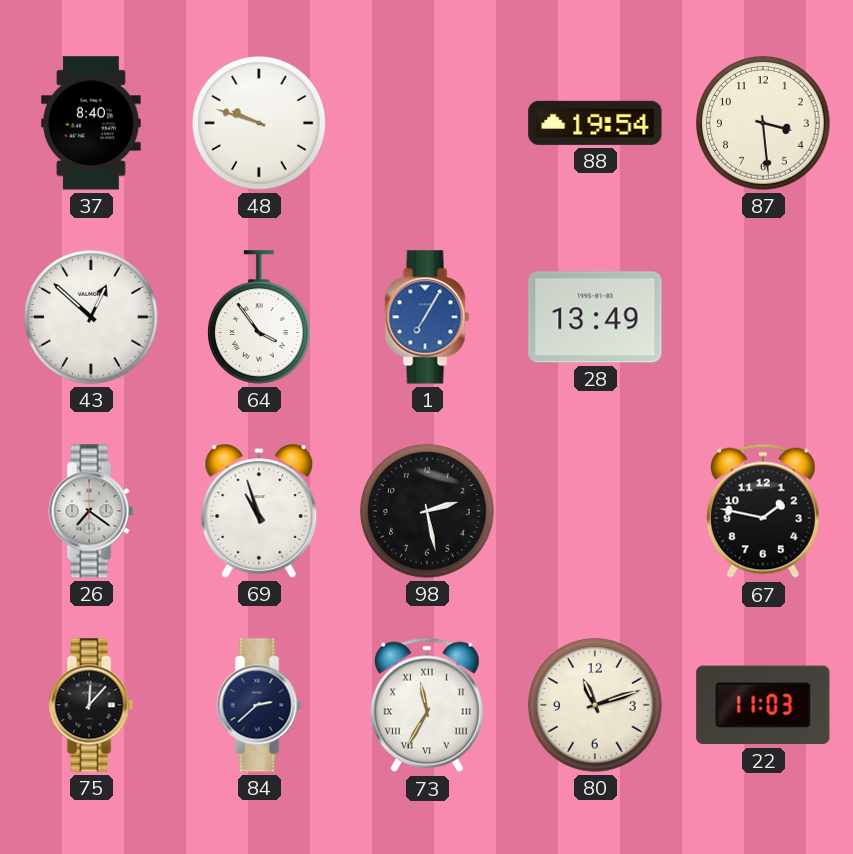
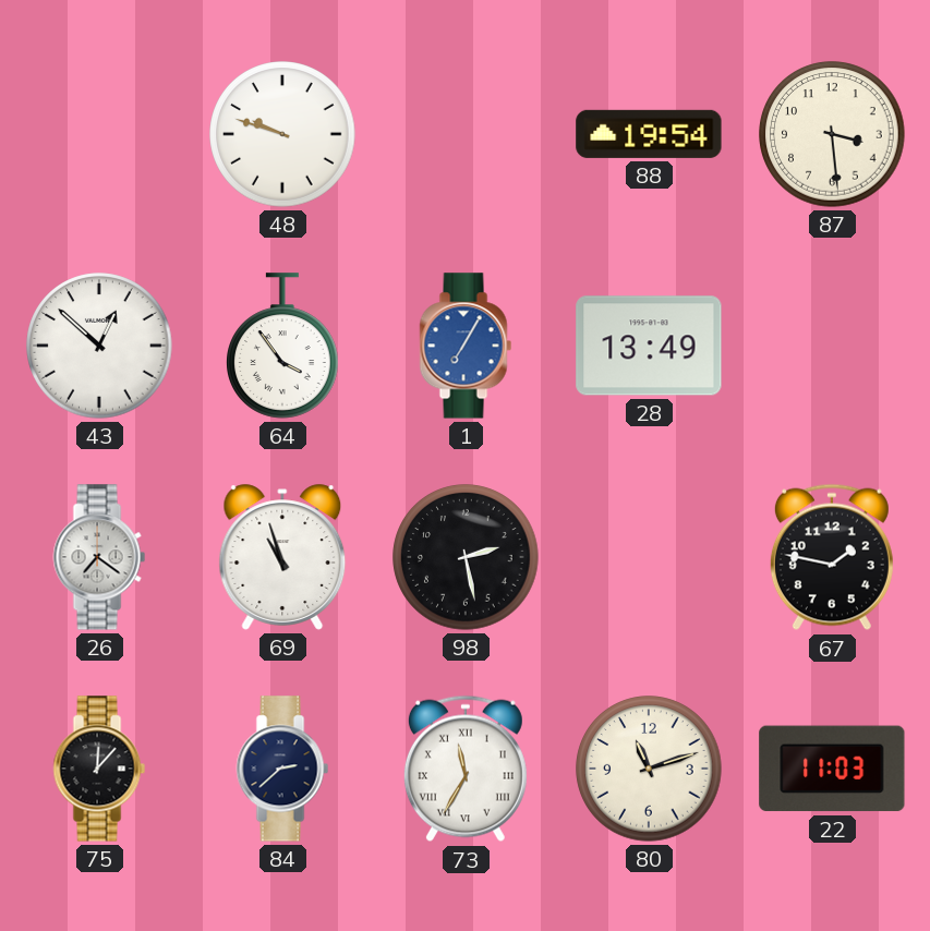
37: 8:40 -> none
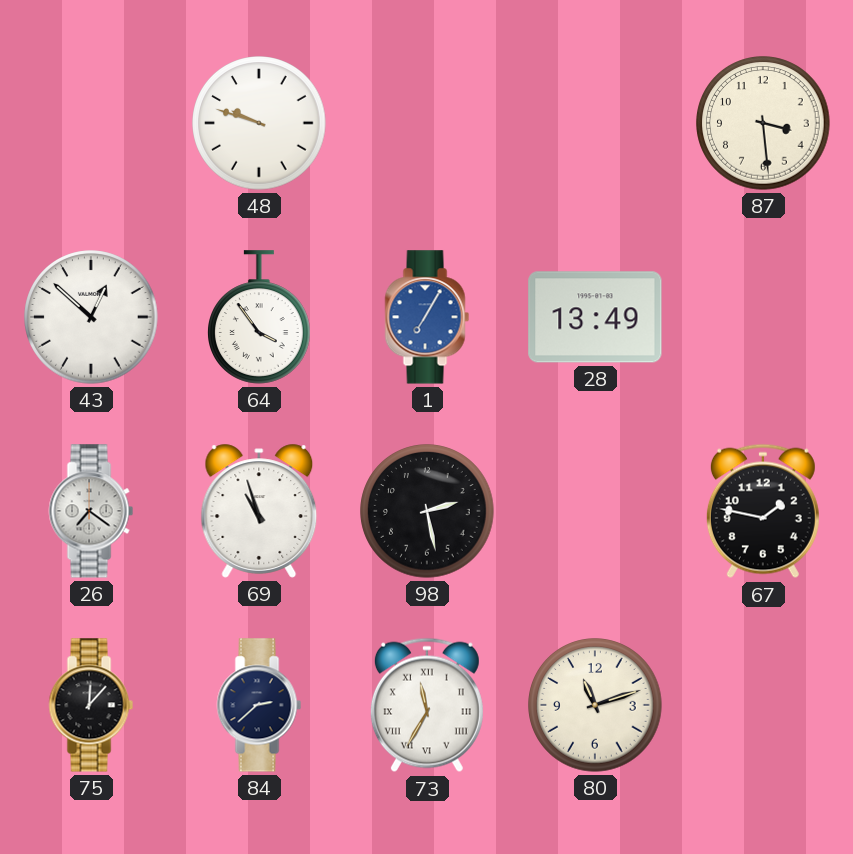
88: 19:54 -> none
22: 11:03 -> none
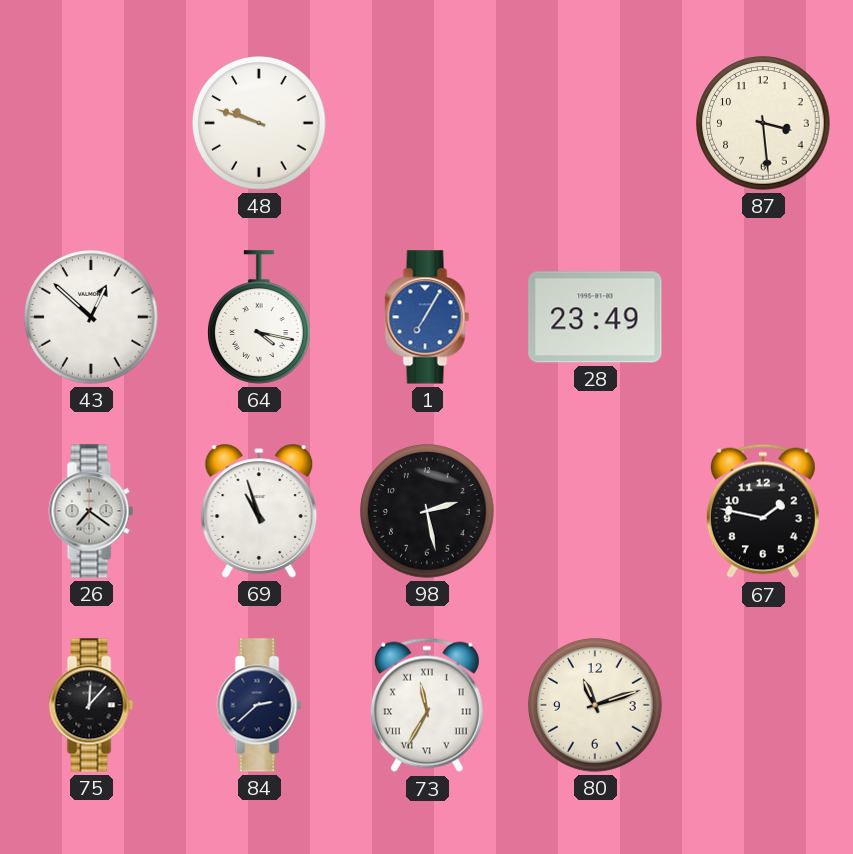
64: 3:54 -> 4:17
28: 13:49 -> 23:49
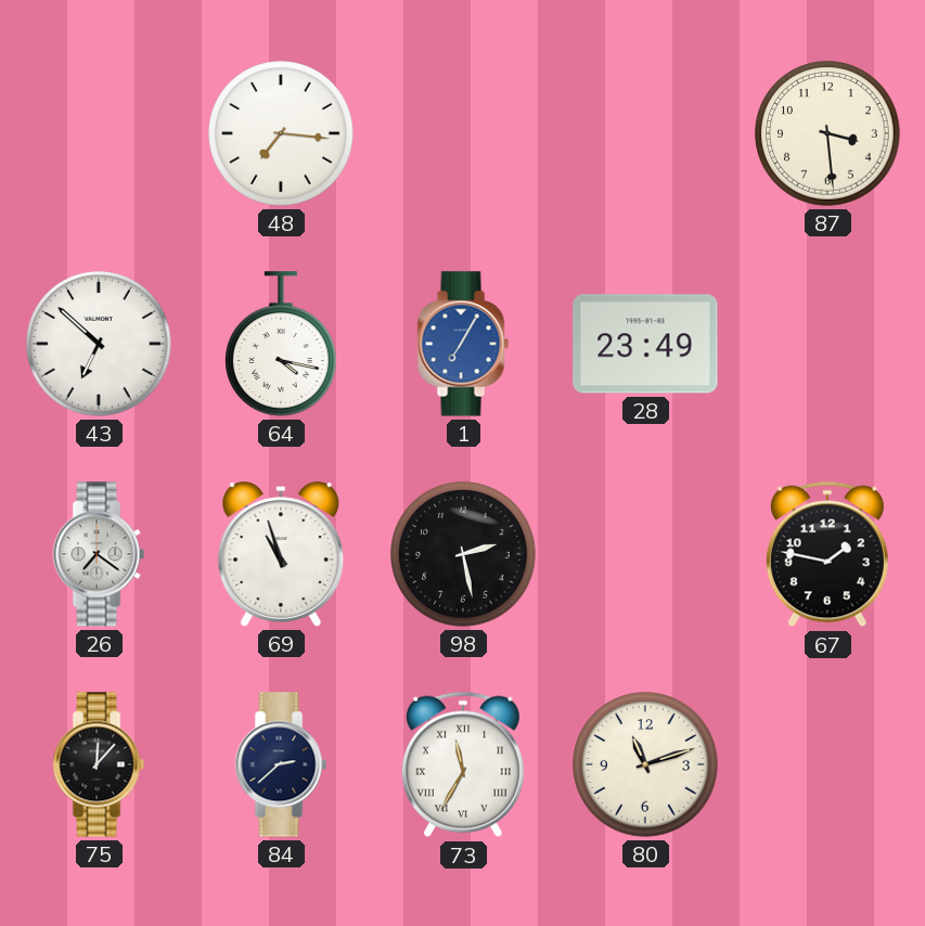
48: 9:48 -> 7:16
43: 12:52 -> 6:52
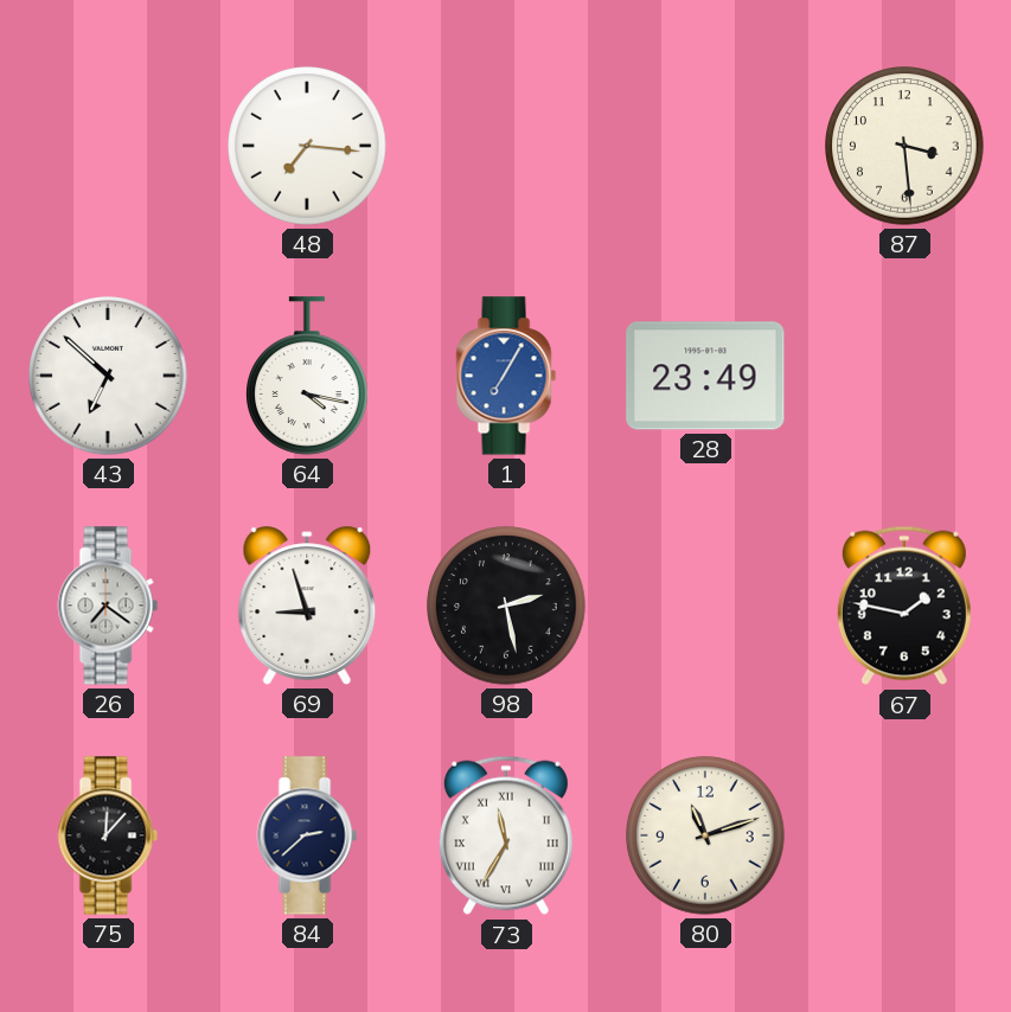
69: 10:57 -> 8:57
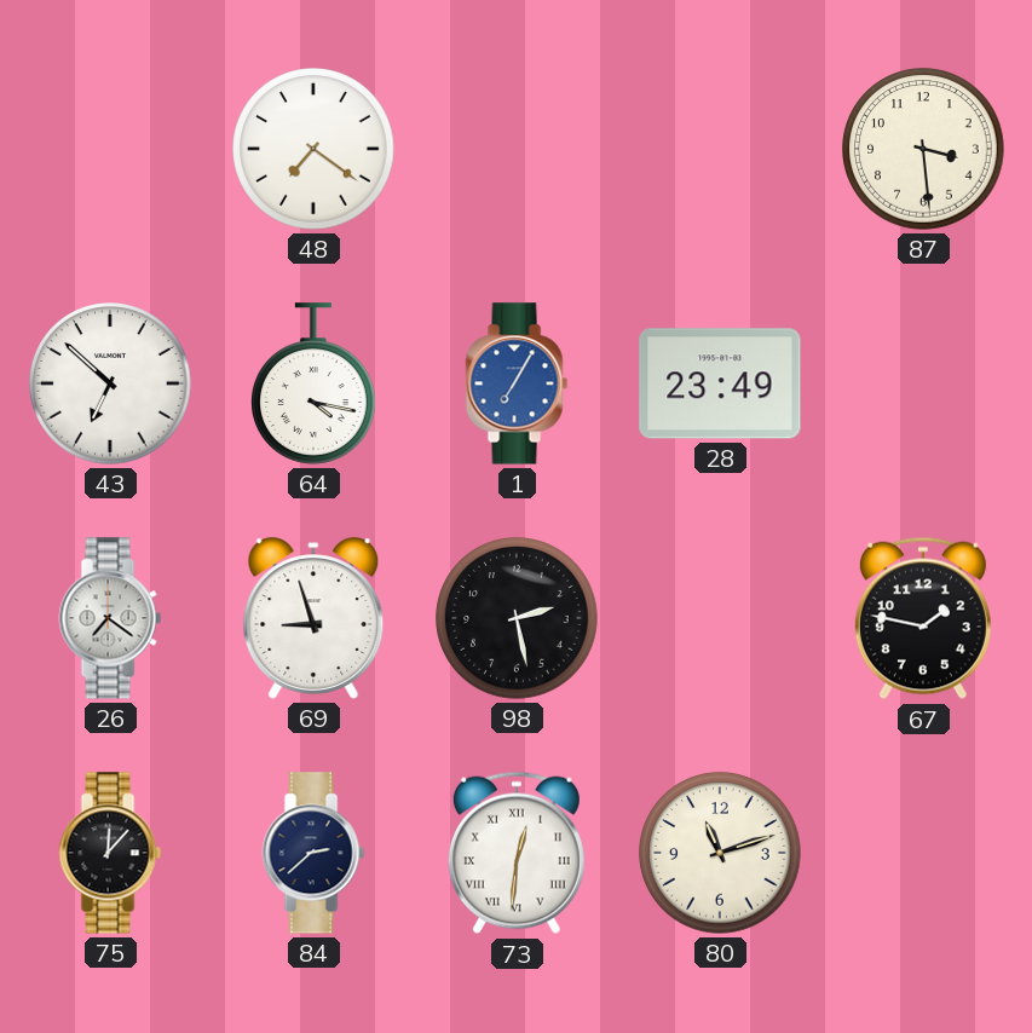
48: 7:16 -> 7:21
73: 11:35 -> 12:31
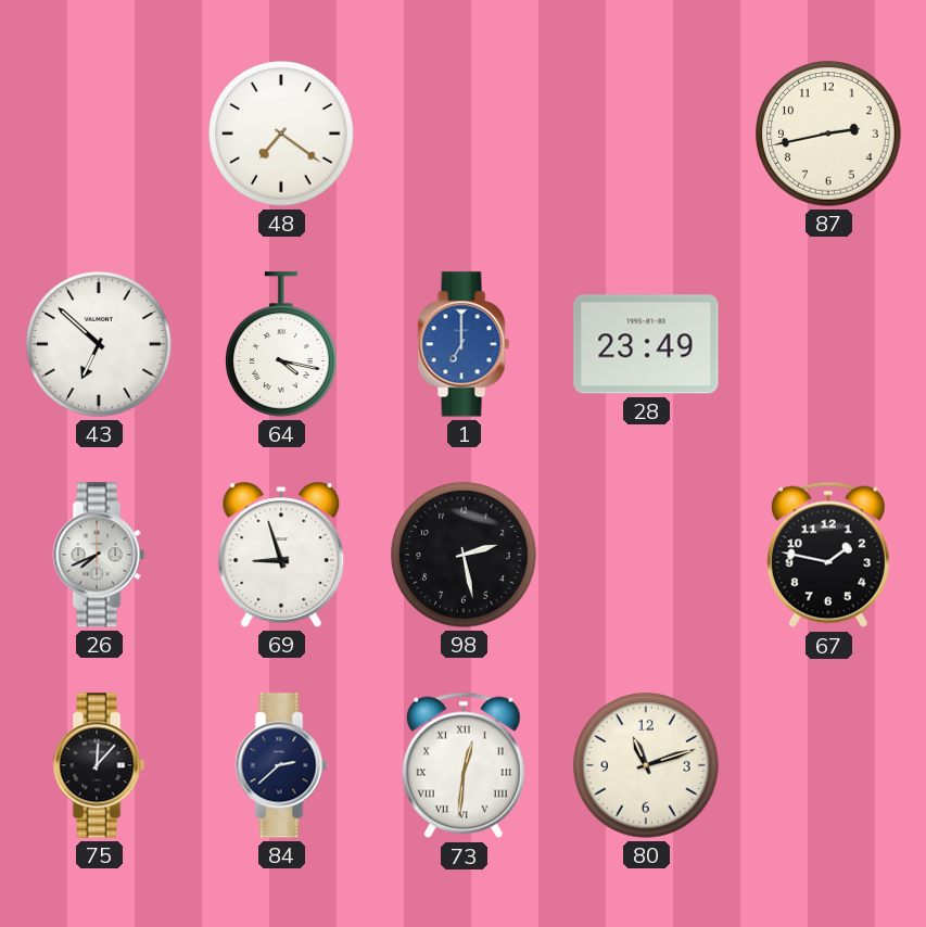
87: 3:29 -> 2:43
1: 7:05 -> 7:00
26: 7:21 -> 7:41
